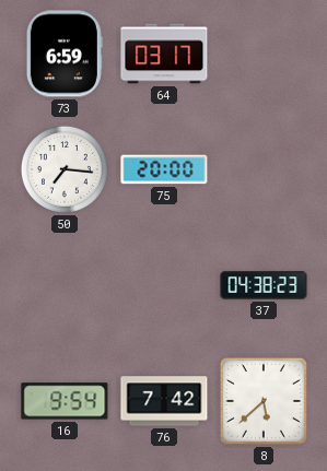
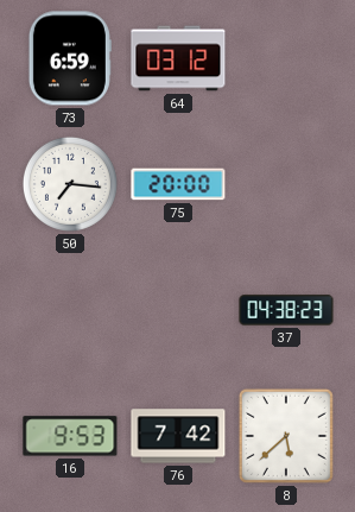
64: 03:17 -> 03:12
16: 9:54 -> 9:53
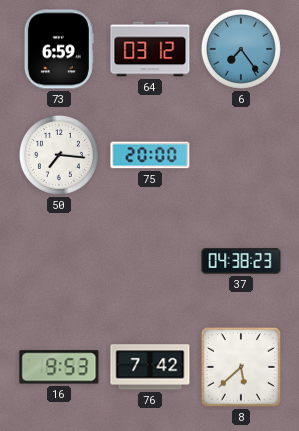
6: none -> 7:24
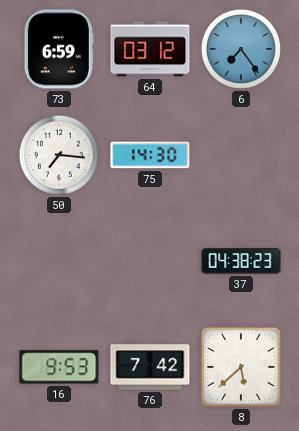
75: 20:00 -> 14:30
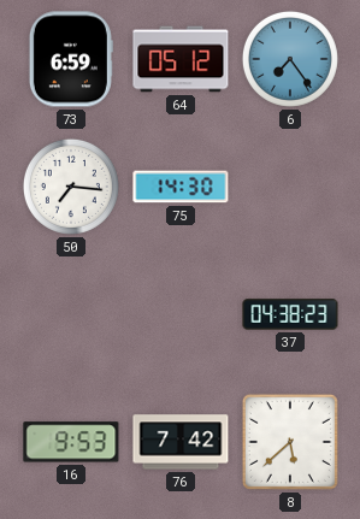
64: 03:12 -> 05:12
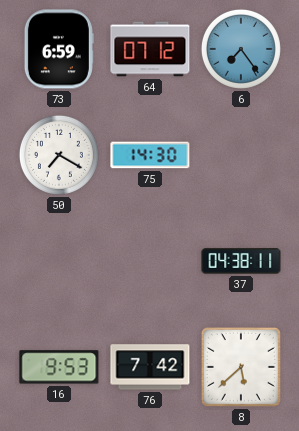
64: 05:12 -> 07:12
50: 7:16 -> 7:20
37: 04:38:23 -> 04:38:11
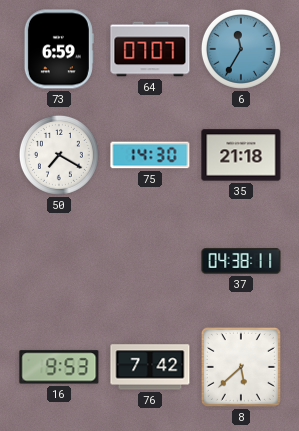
64: 07:12 -> 07:07
6: 7:24 -> 11:35
35: none -> 21:18
